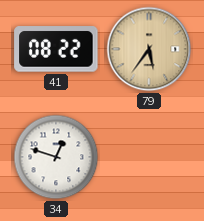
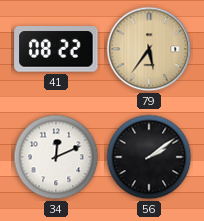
34: 12:48 -> 12:11
56: none -> 2:09
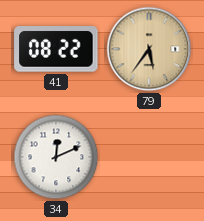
56: 2:09 -> none
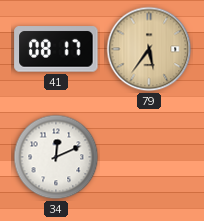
41: 08:22 -> 08:17
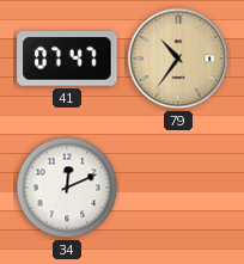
41: 08:17 -> 07:47
79: 5:36 -> 10:36
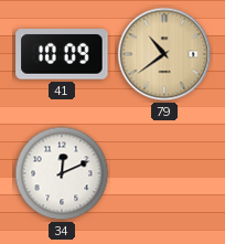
41: 07:47 -> 10:09
79: 10:36 -> 10:39
